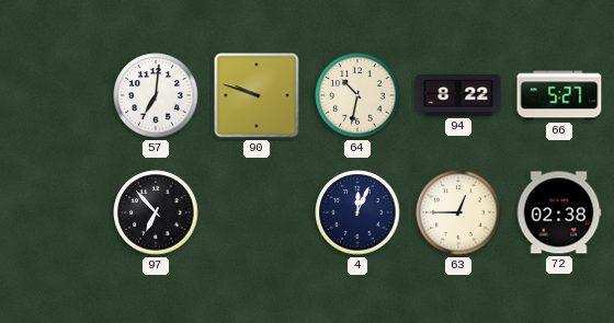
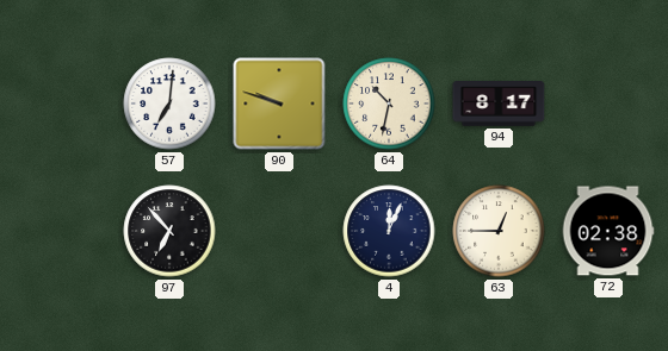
94: 8:22 -> 8:17
66: 5:27 -> none
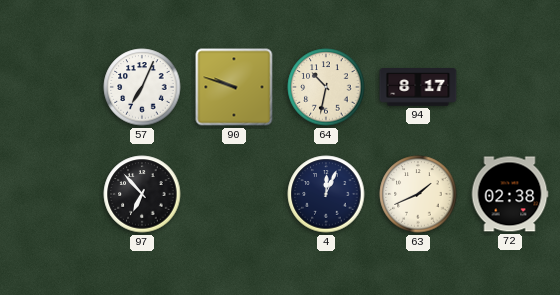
57: 7:01 -> 7:04
63: 12:45 -> 1:41
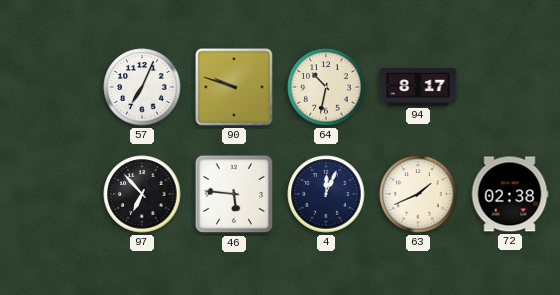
46: none -> 5:46
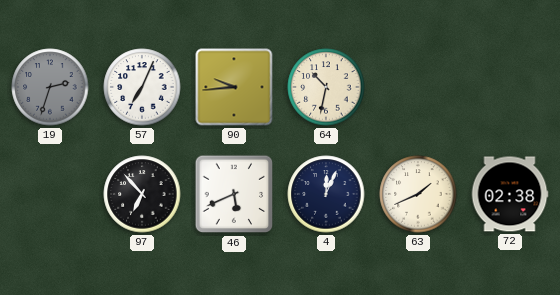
19: none -> 2:33
90: 9:48 -> 9:44
94: 8:17 -> none
46: 5:46 -> 5:41
